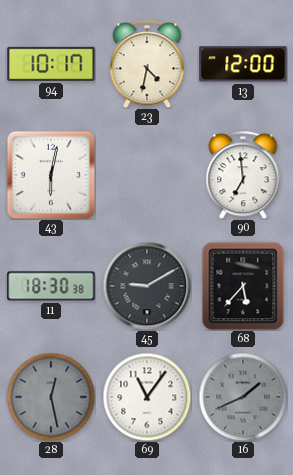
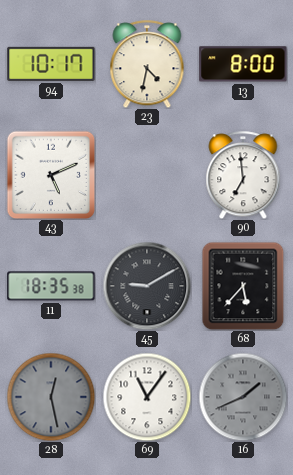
13: 12:00 -> 8:00
43: 6:02 -> 5:11
11: 18:30 -> 18:35
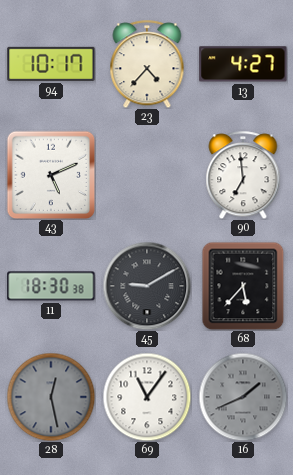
23: 4:32 -> 4:37
13: 8:00 -> 4:27
11: 18:35 -> 18:30
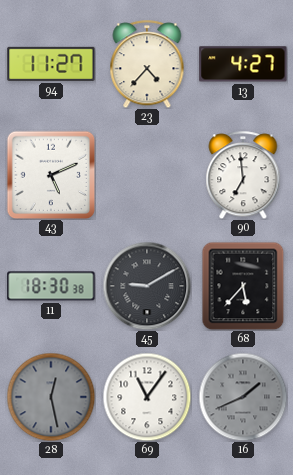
94: 10:17 -> 11:27
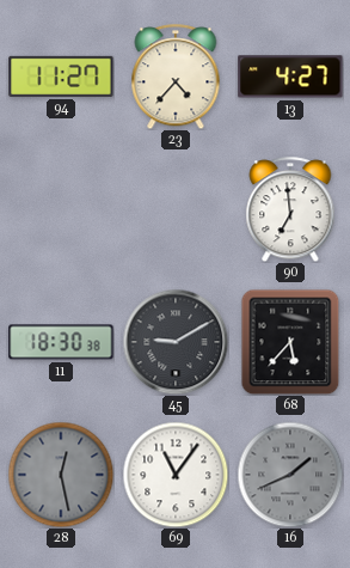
43: 5:11 -> none
